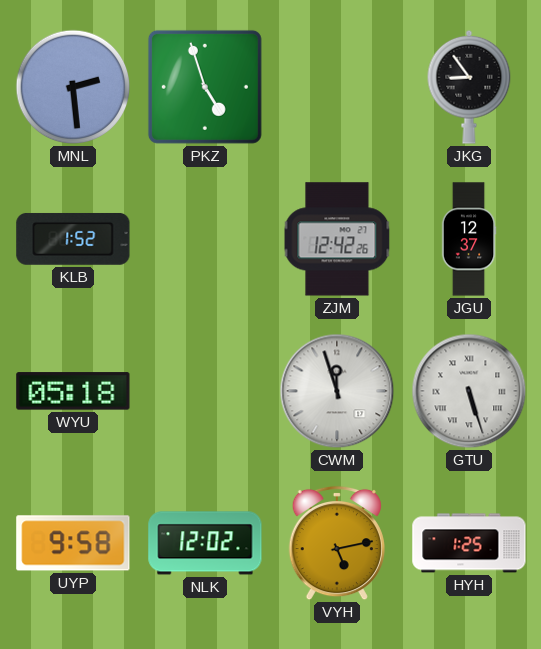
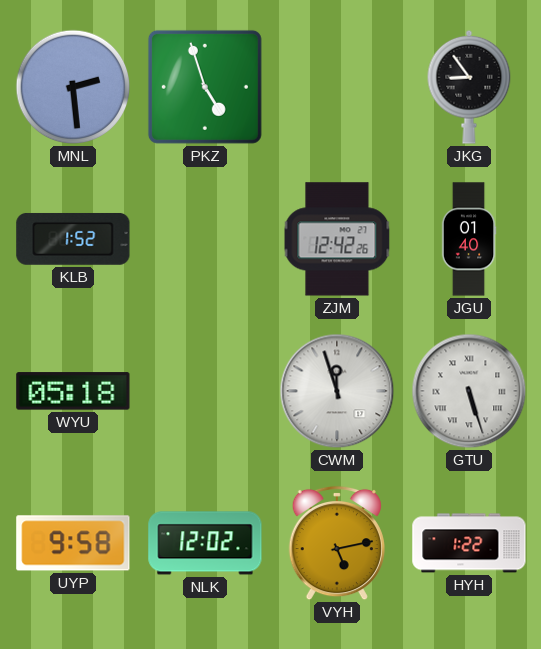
JGU: 12:37 -> 01:40
HYH: 1:25 -> 1:22
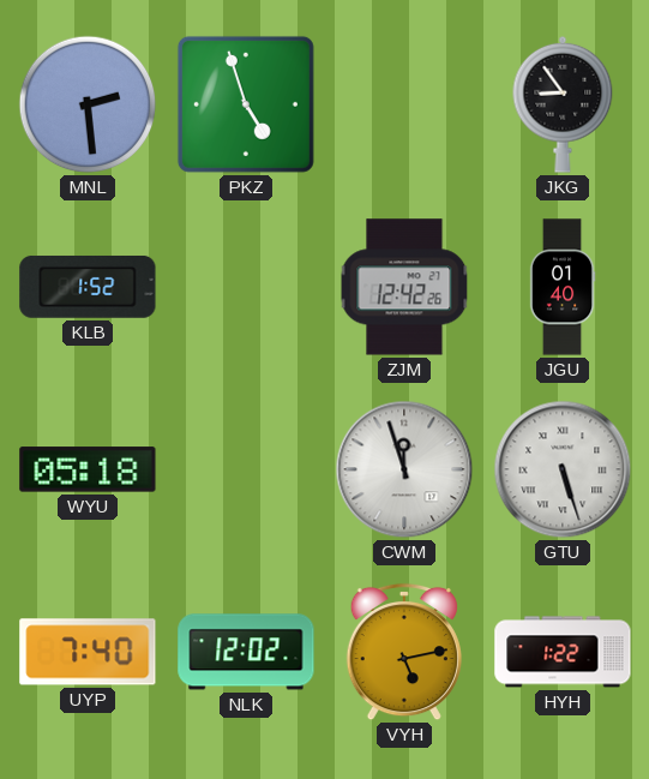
UYP: 9:58 -> 7:40
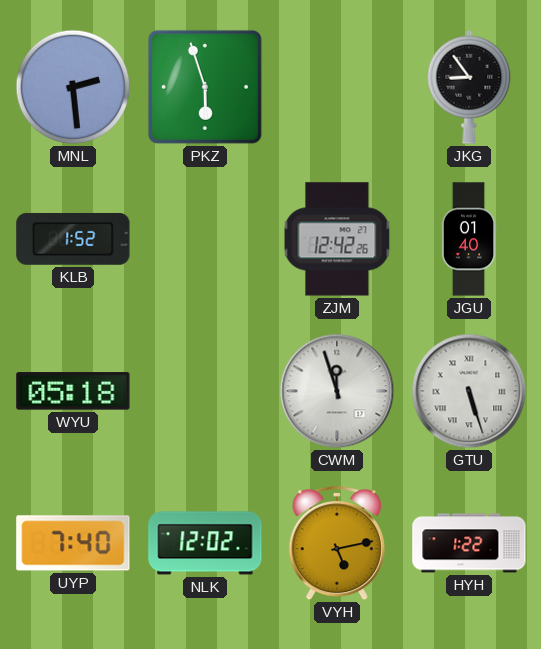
PKZ: 4:57 -> 5:57
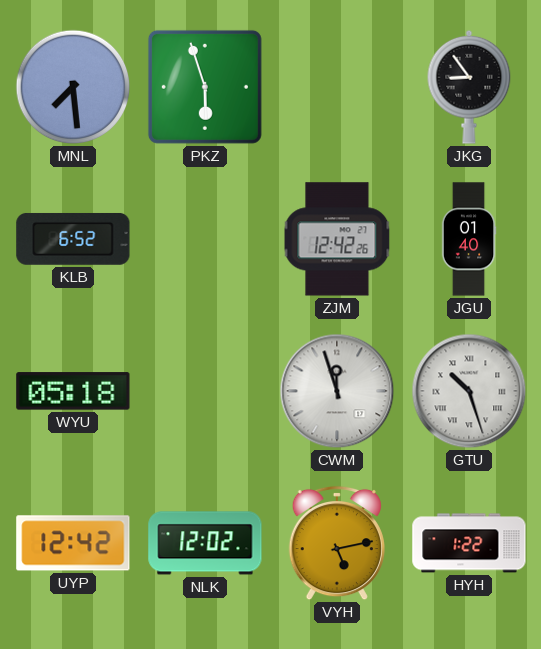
MNL: 2:29 -> 7:29
KLB: 1:52 -> 6:52
GTU: 5:27 -> 10:27
UYP: 7:40 -> 12:42
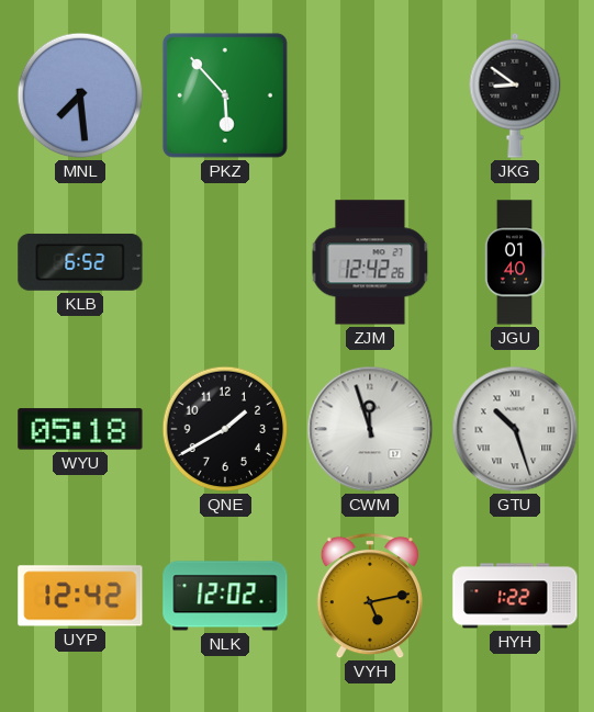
PKZ: 5:57 -> 5:53
JKG: 8:54 -> 8:51
QNE: none -> 1:40
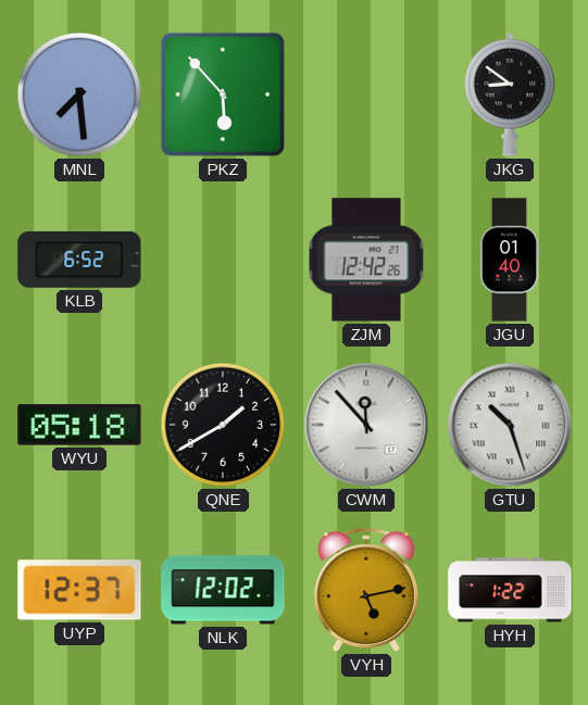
CWM: 11:57 -> 11:53
UYP: 12:42 -> 12:37
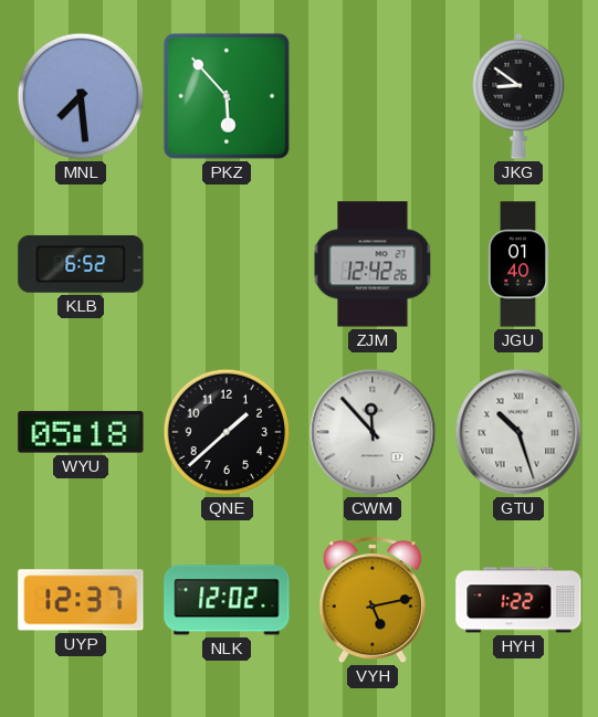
QNE: 1:40 -> 1:38
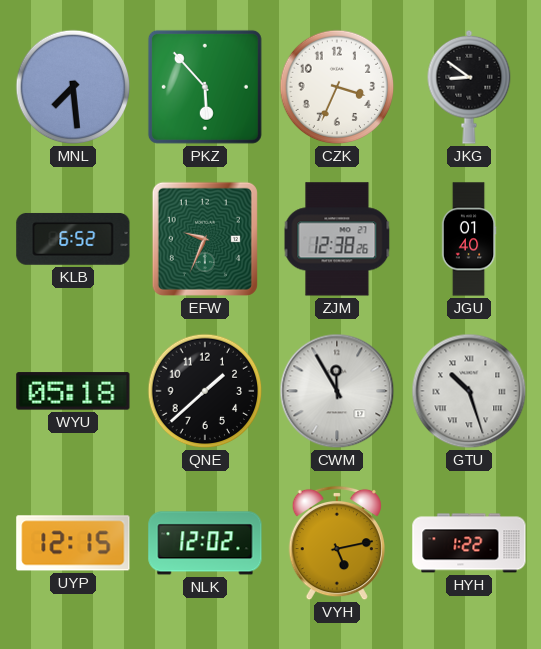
CZK: none -> 3:34
EFW: none -> 9:34
ZJM: 12:42 -> 12:38
CWM: 11:53 -> 11:55
UYP: 12:37 -> 12:15
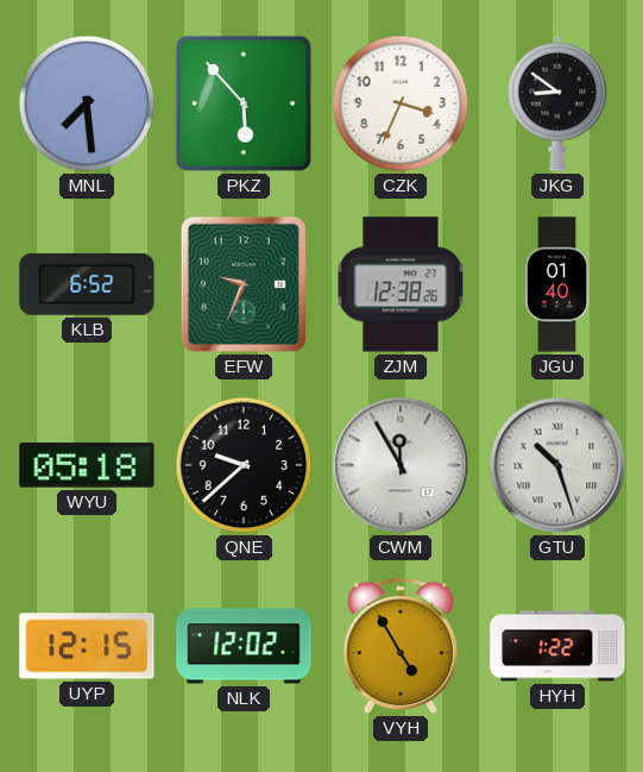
QNE: 1:38 -> 9:38
VYH: 5:13 -> 4:55
